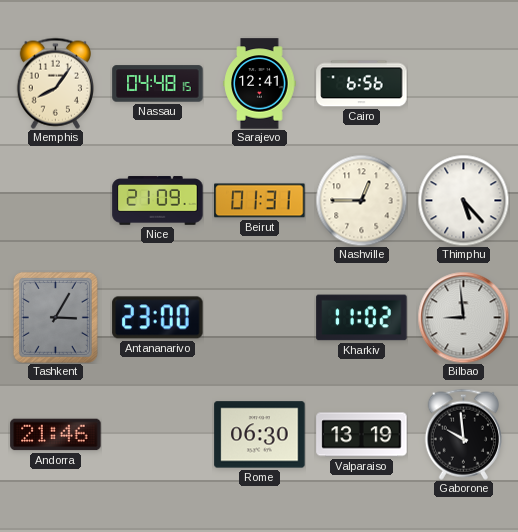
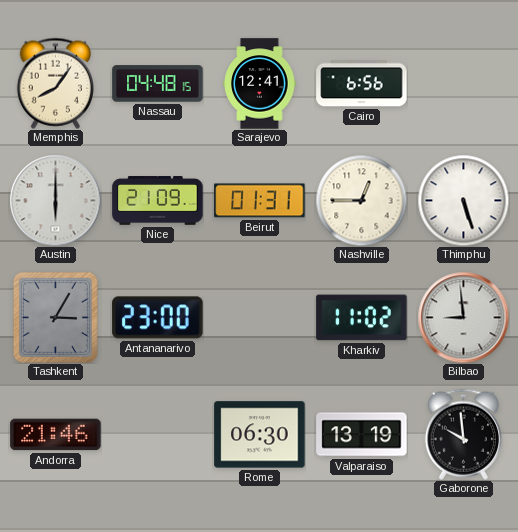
Austin: none -> 6:00
Thimphu: 5:23 -> 5:27
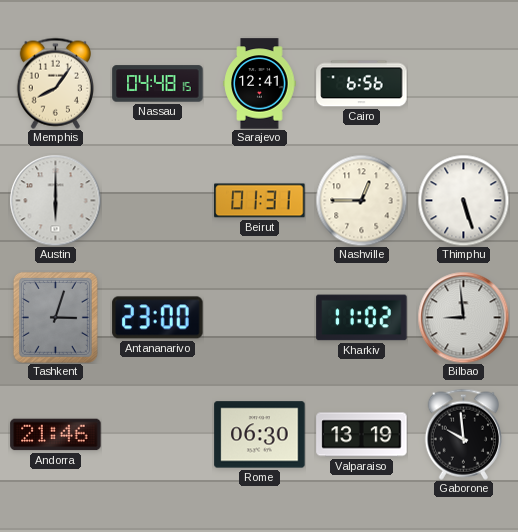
Nice: 21:09 -> none
Tashkent: 3:05 -> 3:03
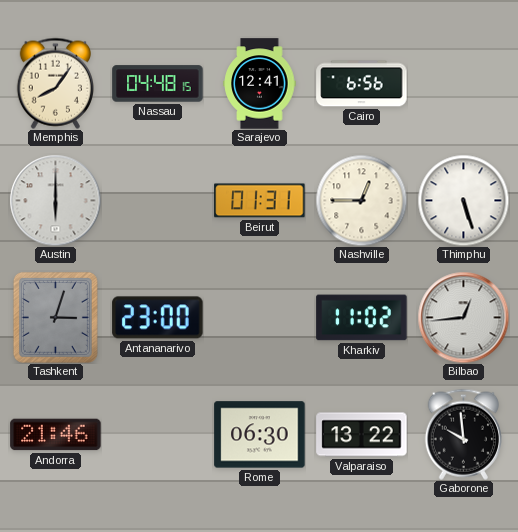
Bilbao: 8:59 -> 12:44
Valparaiso: 13:19 -> 13:22
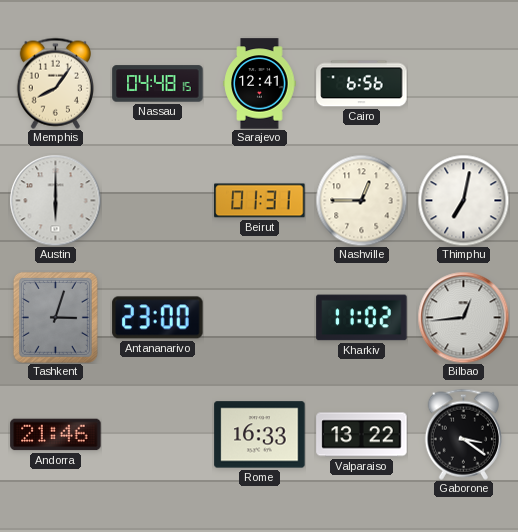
Thimphu: 5:27 -> 7:02
Rome: 06:30 -> 16:33
Gaborone: 9:59 -> 3:21
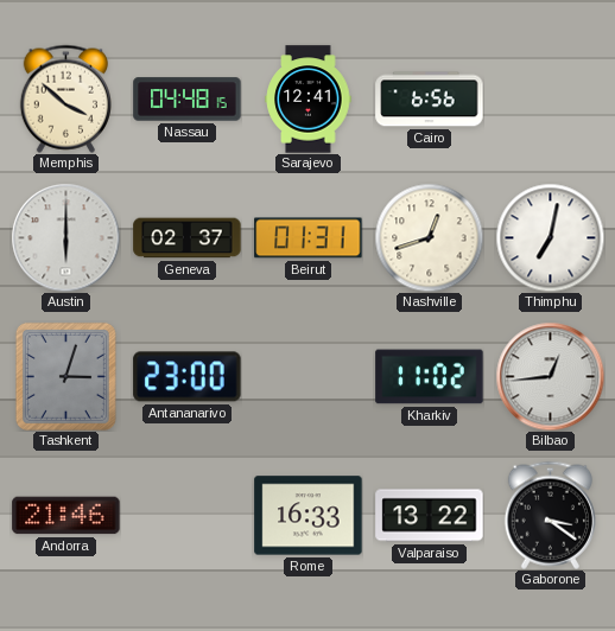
Memphis: 8:06 -> 3:52
Geneva: none -> 02:37
Nashville: 12:45 -> 12:42
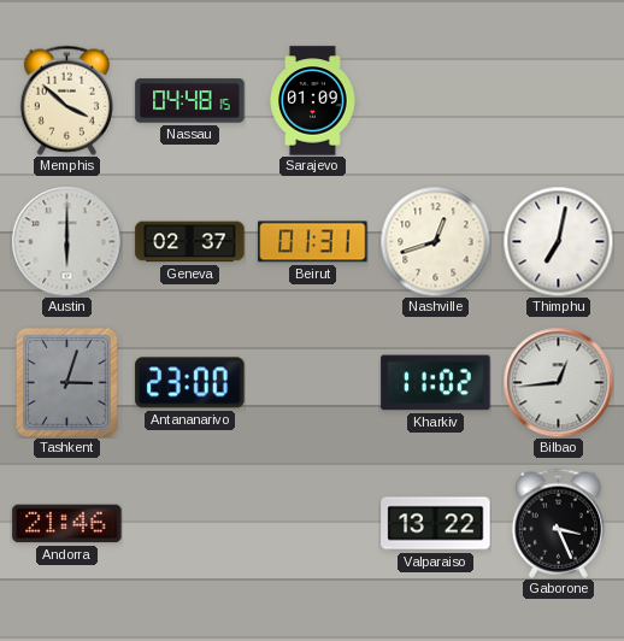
Sarajevo: 12:41 -> 01:09
Cairo: 6:56 -> none
Rome: 16:33 -> none
Gaborone: 3:21 -> 3:26
